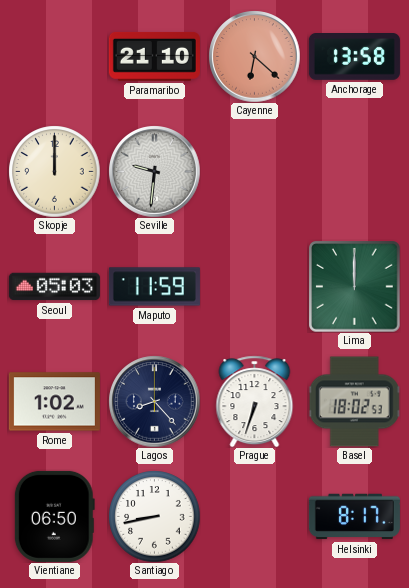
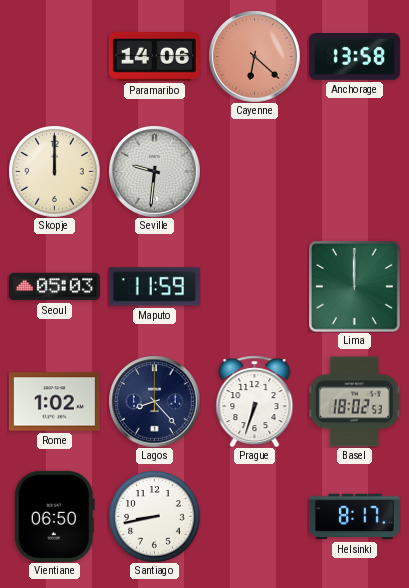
Paramaribo: 21:10 -> 14:06
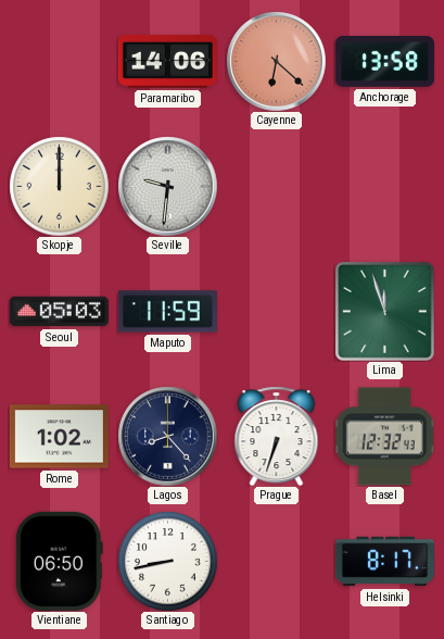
Lima: 12:00 -> 11:57
Basel: 18:02 -> 12:32
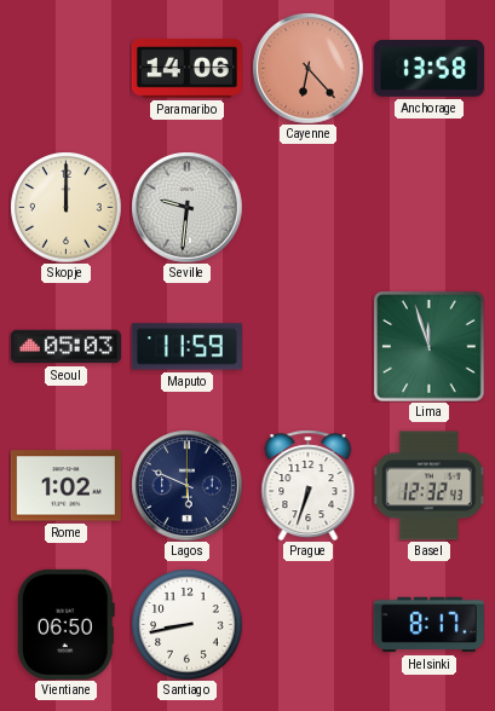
Cayenne: 6:22 -> 6:23
Lagos: 8:23 -> 5:49
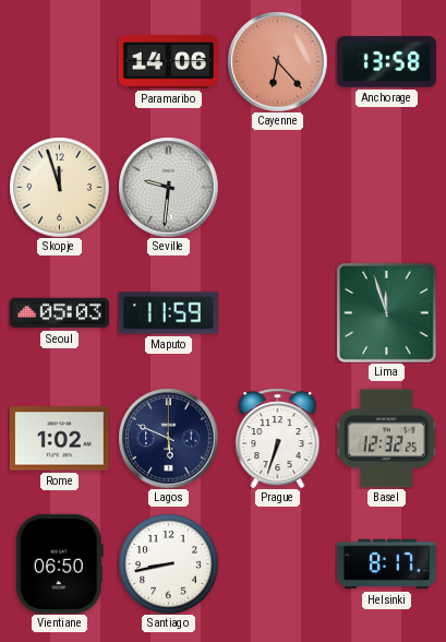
Skopje: 12:00 -> 11:57
Basel: 12:32:43 -> 12:32:25
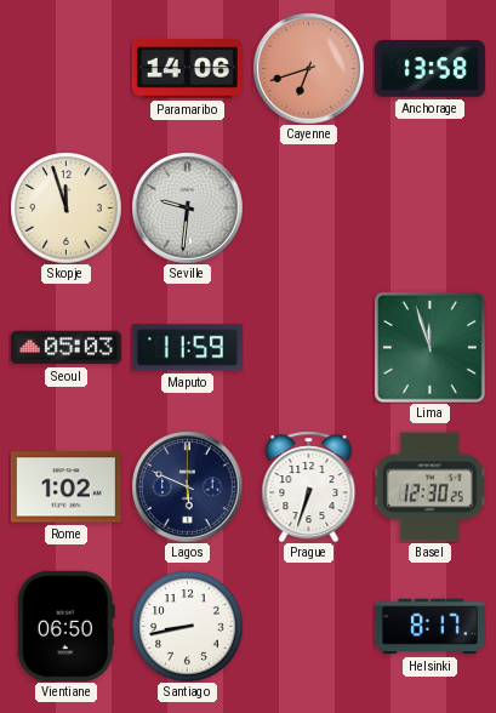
Cayenne: 6:23 -> 6:42
Basel: 12:32 -> 12:30
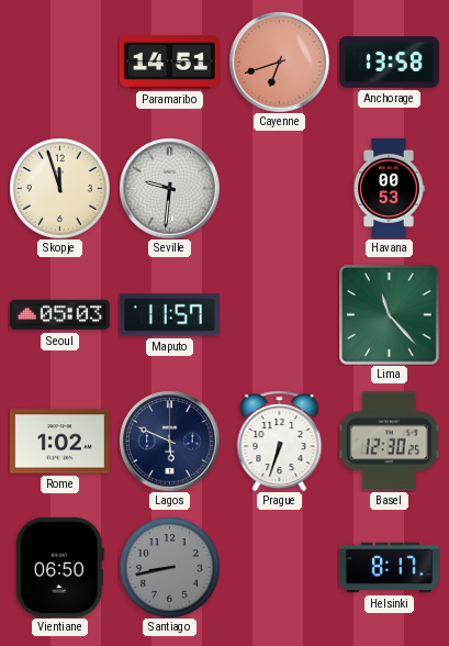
Paramaribo: 14:06 -> 14:51
Havana: none -> 00:53
Maputo: 11:59 -> 11:57
Lima: 11:57 -> 11:23
Santiago dial: white -> grey
